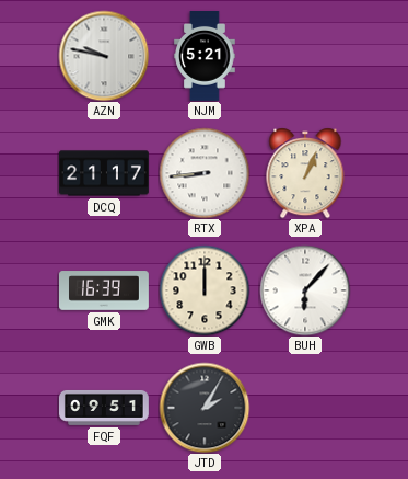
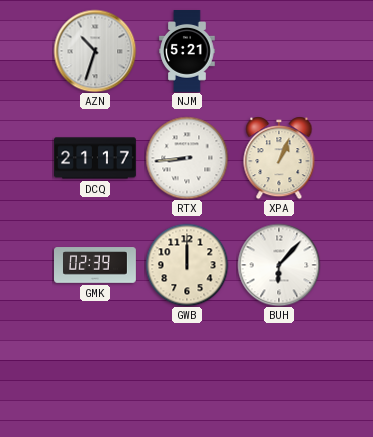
AZN: 9:47 -> 10:33
GMK: 16:39 -> 02:39
FQF: 09:51 -> none
JTD: 2:05 -> none
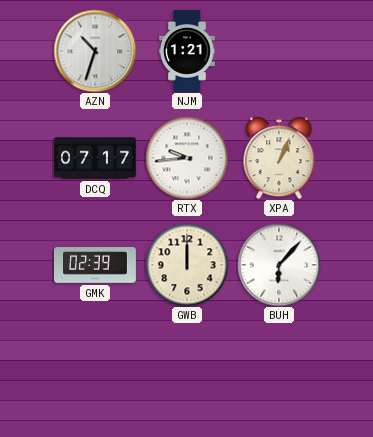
NJM: 5:21 -> 1:21
DCQ: 21:17 -> 07:17
RTX: 8:44 -> 9:44
